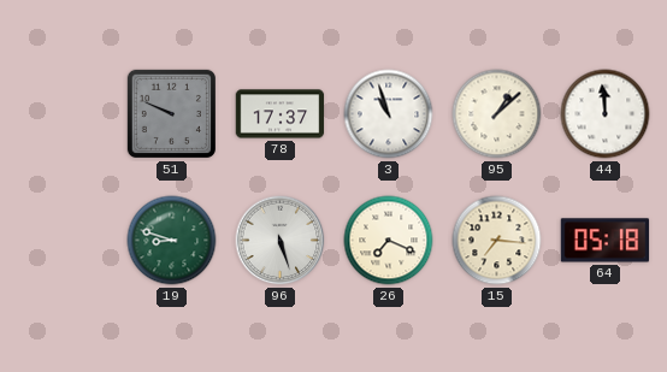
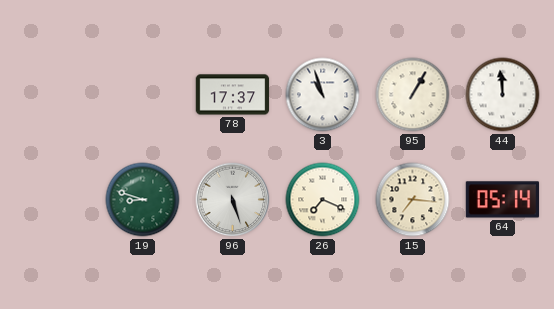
51: 9:49 -> none
95: 1:08 -> 1:05
64: 05:18 -> 05:14
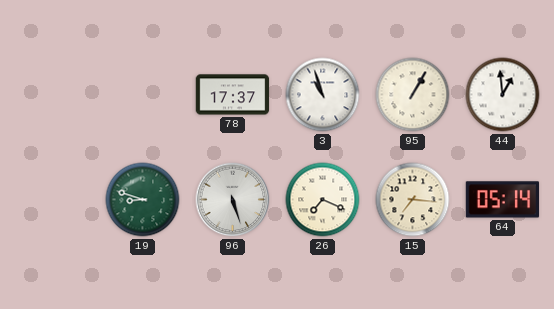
44: 11:59 -> 12:59
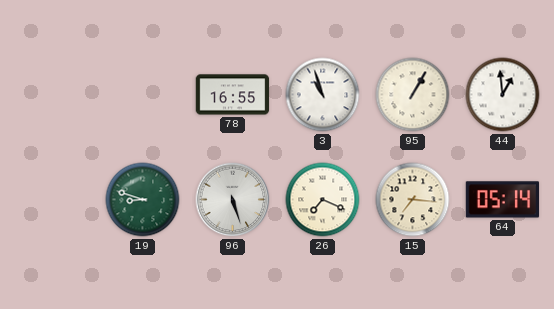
78: 17:37 -> 16:55
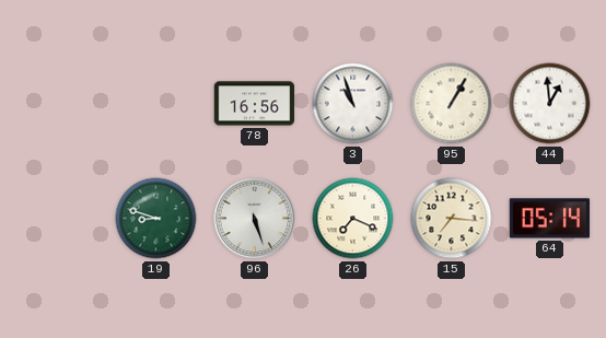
78: 16:55 -> 16:56
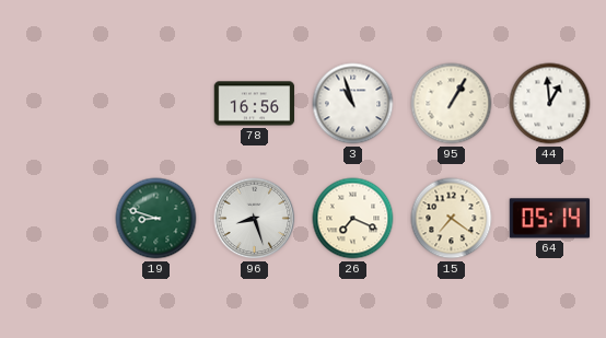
96: 5:27 -> 8:27
15: 7:16 -> 7:21
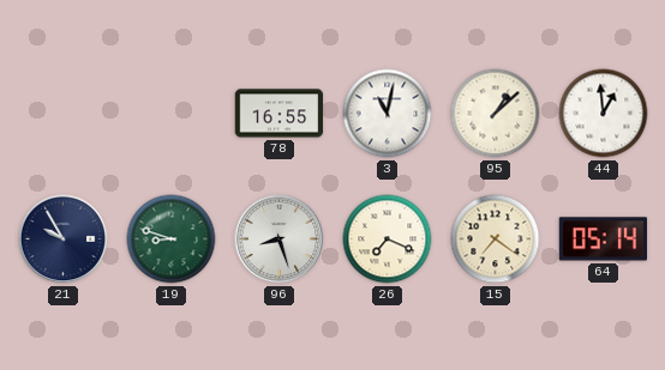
78: 16:56 -> 16:55
3: 10:57 -> 11:02
95: 1:05 -> 1:08
21: none -> 9:55
